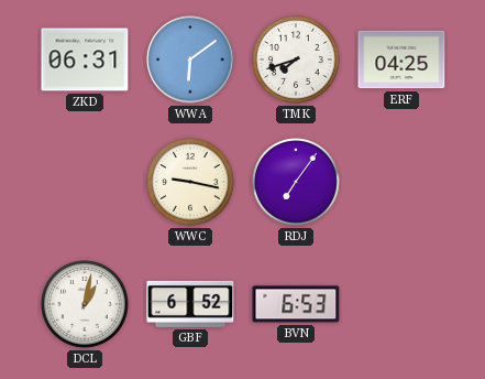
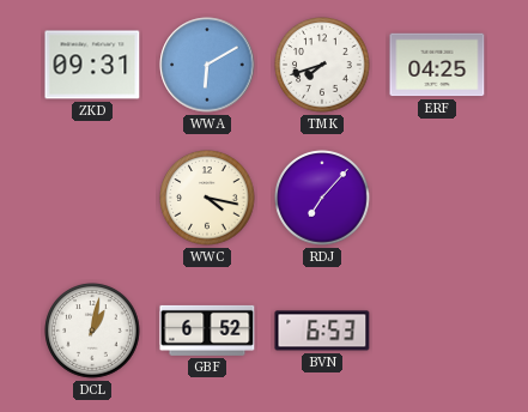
ZKD: 06:31 -> 09:31
WWA: 6:09 -> 6:10
WWC: 9:17 -> 4:17
RDJ: 7:06 -> 7:07
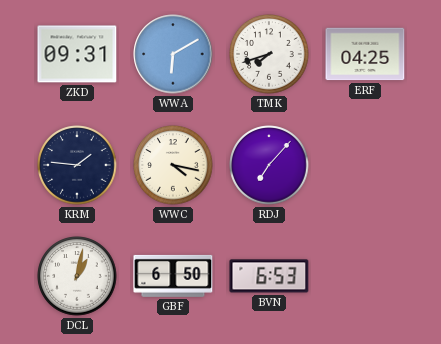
KRM: none -> 1:46
GBF: 6:52 -> 6:50
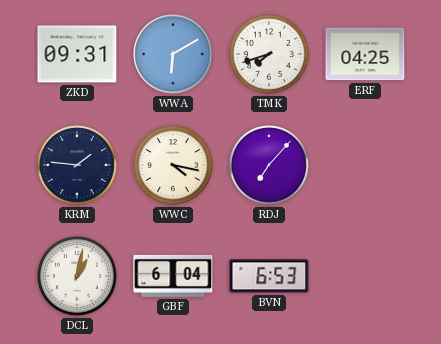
GBF: 6:50 -> 6:04
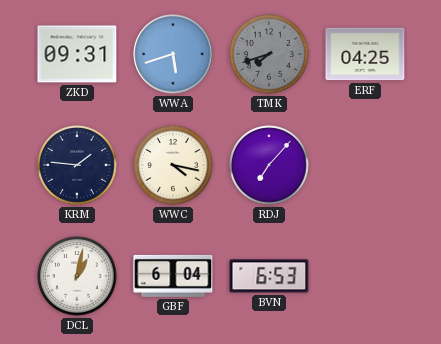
WWA: 6:10 -> 5:42
TMK dial: white -> grey
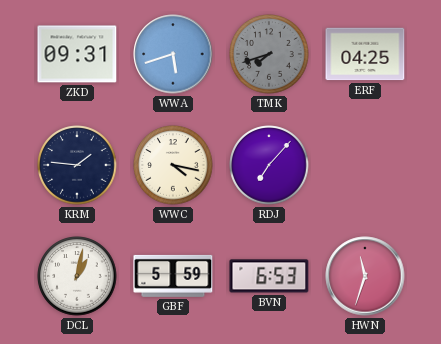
GBF: 6:04 -> 5:59
HWN: none -> 11:33
